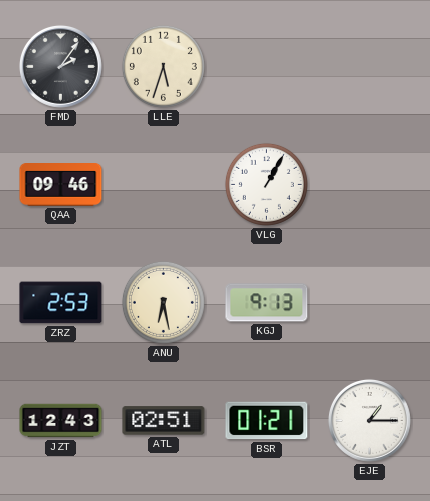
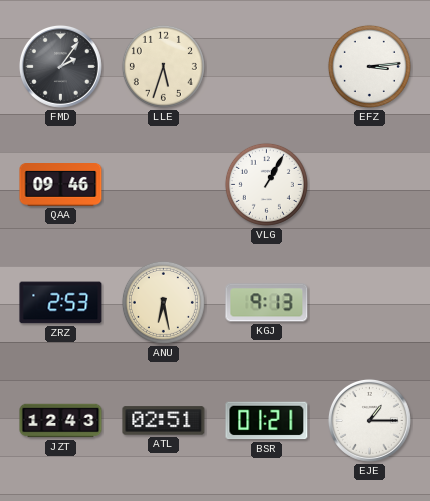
EFZ: none -> 3:14
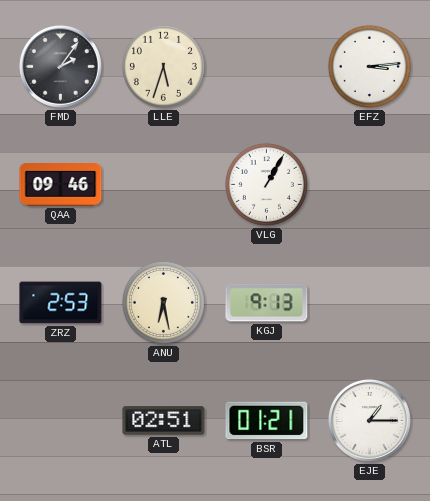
JZT: 12:43 -> none
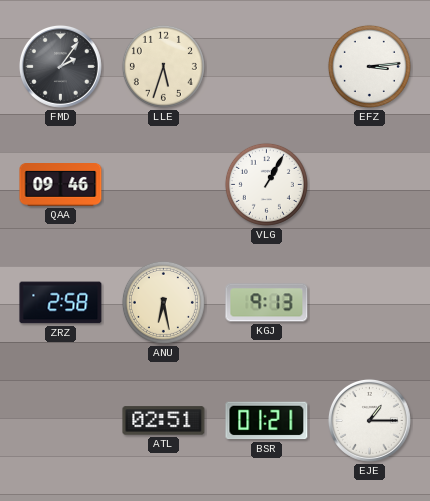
ZRZ: 2:53 -> 2:58
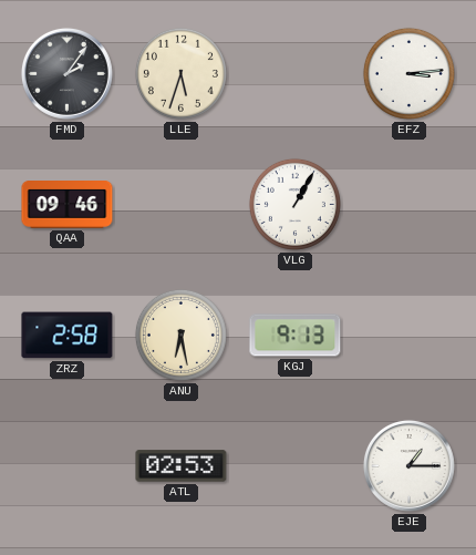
ATL: 02:51 -> 02:53
BSR: 01:21 -> none
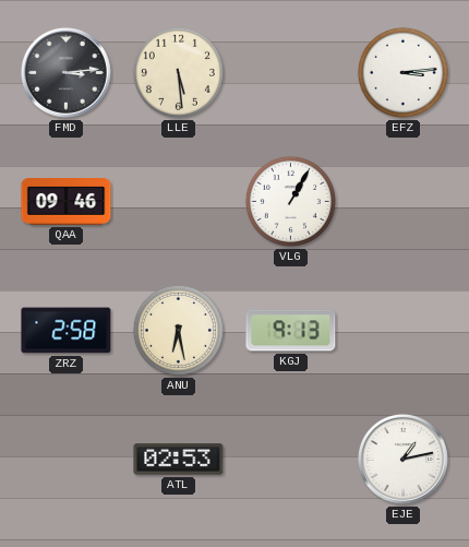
FMD: 2:06 -> 3:14
LLE: 5:33 -> 5:29
EJE: 1:15 -> 1:13
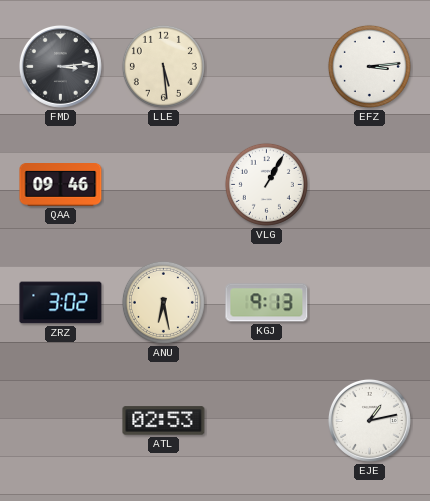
ZRZ: 2:58 -> 3:02
